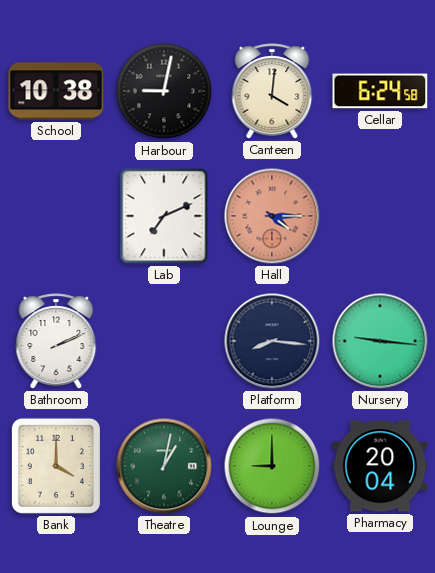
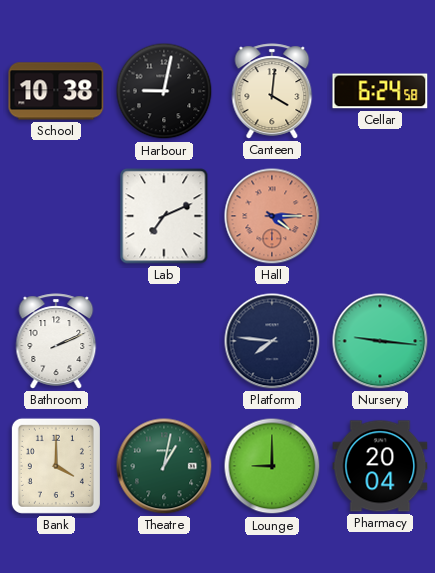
Platform: 8:16 -> 7:46
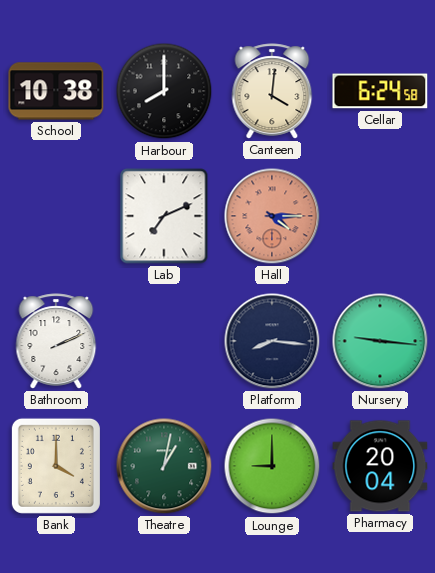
Harbour: 9:02 -> 8:00
Platform: 7:46 -> 8:16
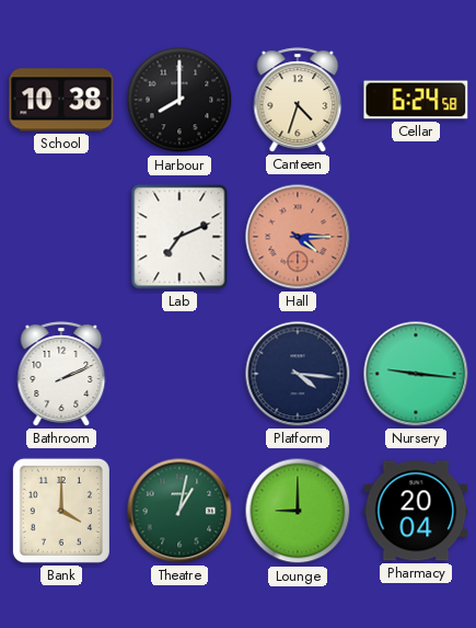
Canteen: 4:01 -> 4:33
Platform: 8:16 -> 4:16
